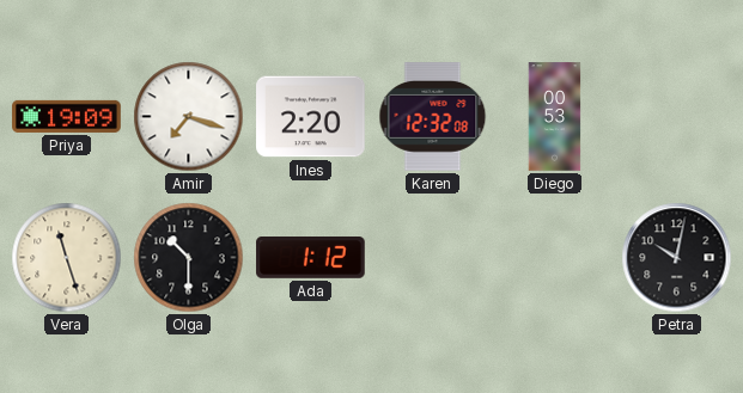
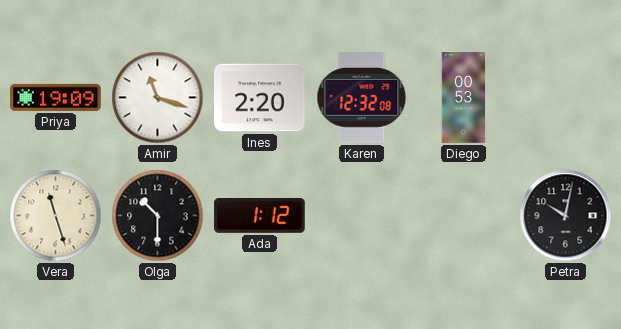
Amir: 7:18 -> 11:18
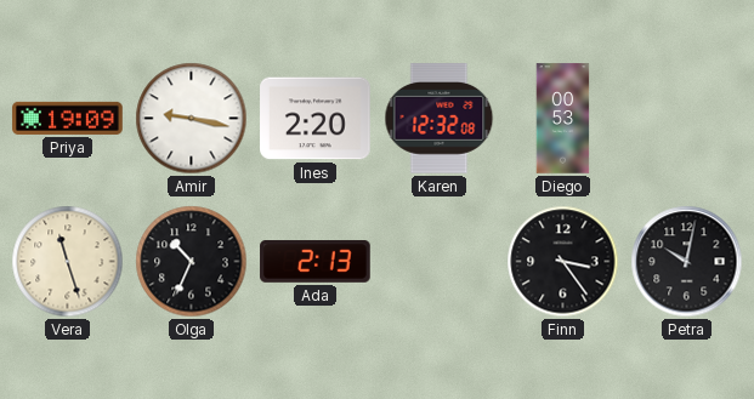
Amir: 11:18 -> 9:17
Olga: 10:30 -> 10:34
Ada: 1:12 -> 2:13
Finn: none -> 3:24
